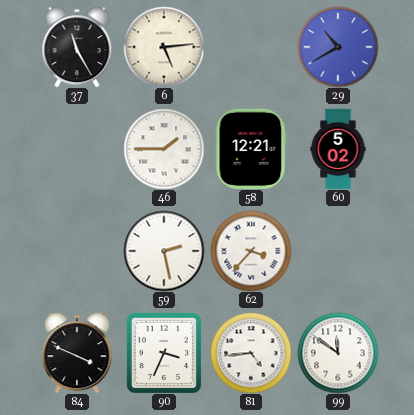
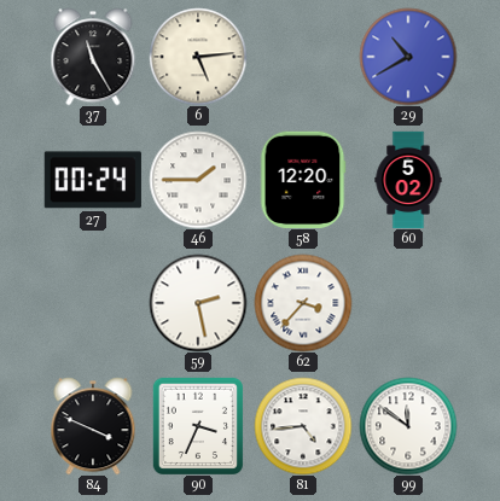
27: none -> 00:24
58: 12:21 -> 12:20
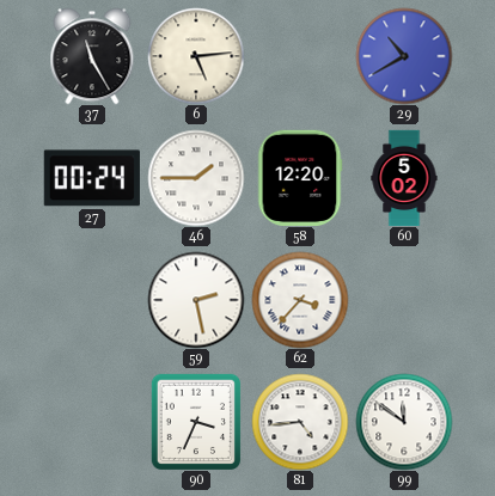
84: 3:49 -> none
